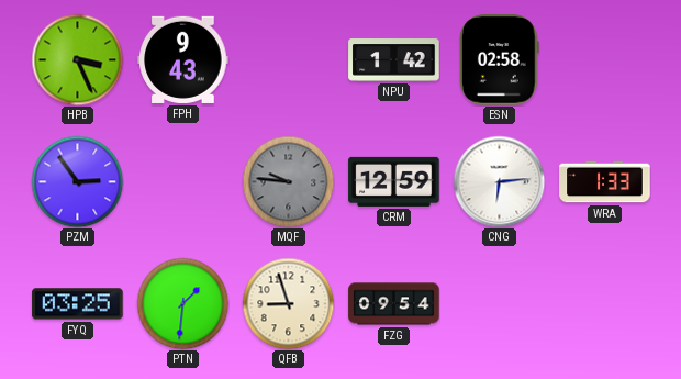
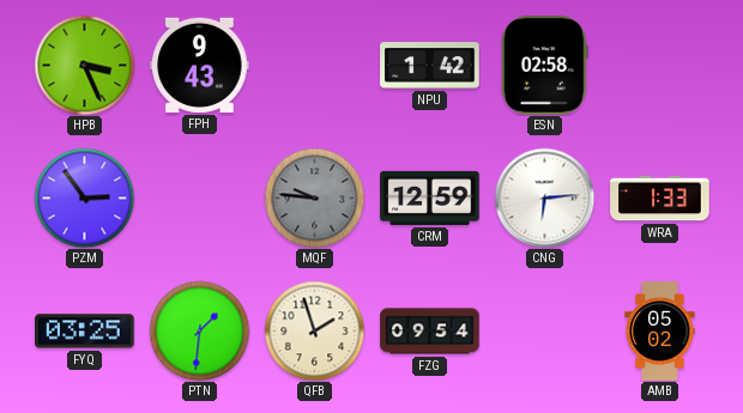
QFB: 8:57 -> 1:57
AMB: none -> 05:02
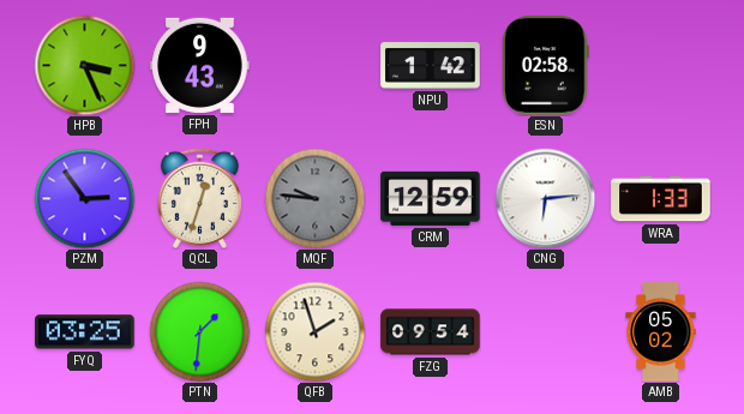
QCL: none -> 12:33
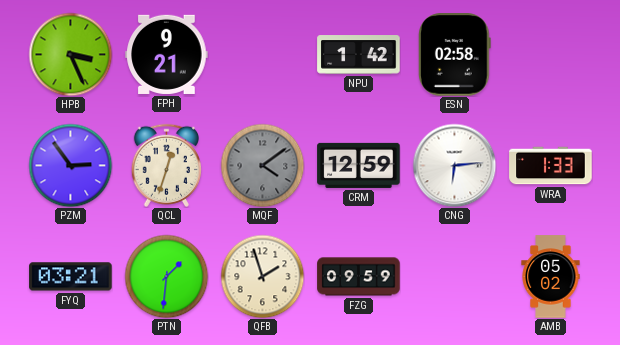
FPH: 9:43 -> 9:21
MQF: 9:46 -> 4:09
FYQ: 03:25 -> 03:21
FZG: 09:54 -> 09:59
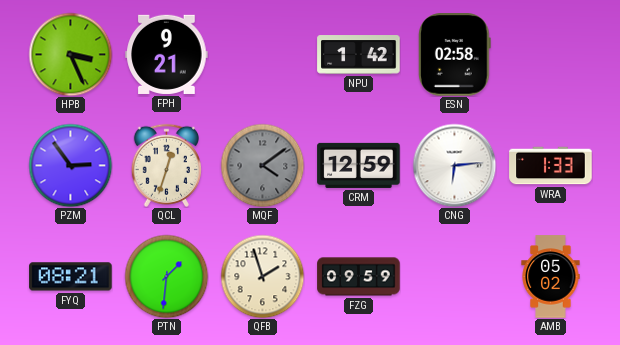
FYQ: 03:21 -> 08:21
